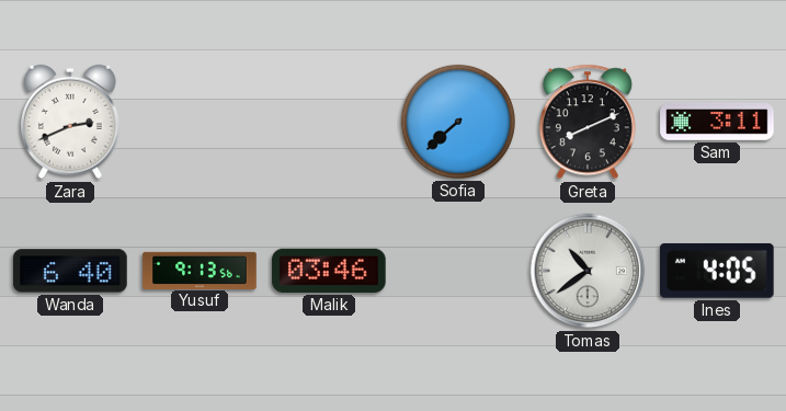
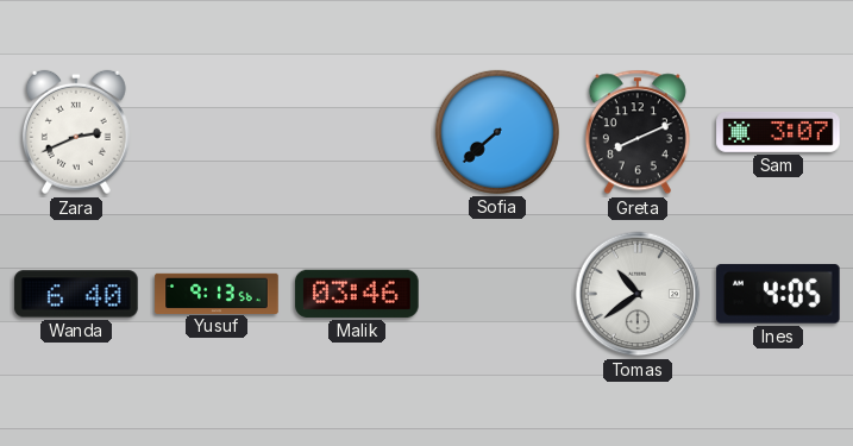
Sam: 3:11 -> 3:07
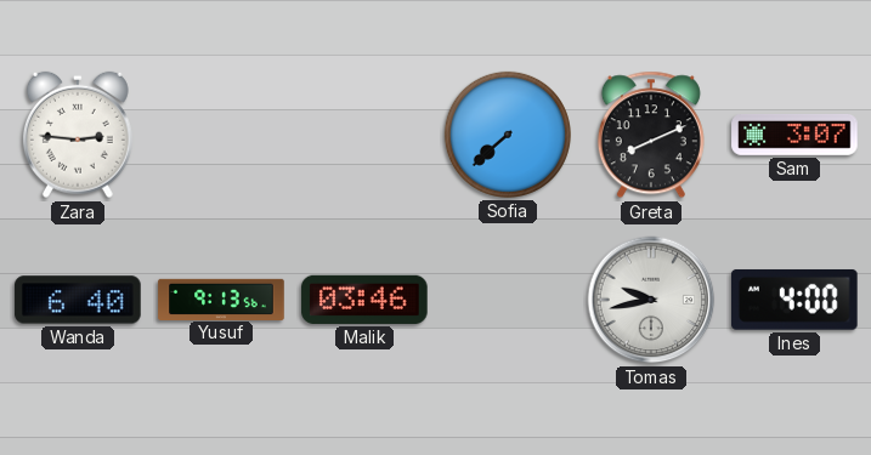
Zara: 2:41 -> 2:46
Tomas: 10:39 -> 9:43
Ines: 4:05 -> 4:00
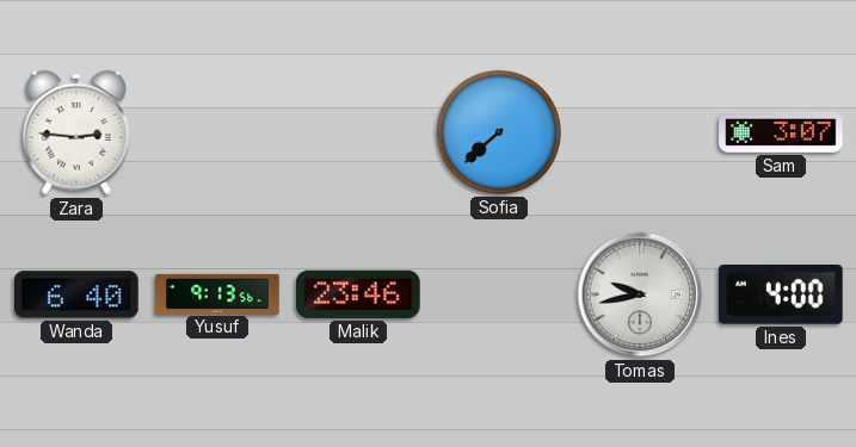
Greta: 8:11 -> none
Malik: 03:46 -> 23:46
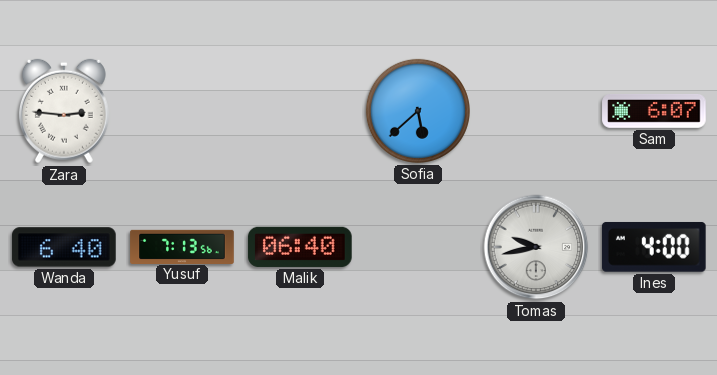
Sofia: 7:38 -> 5:38
Sam: 3:07 -> 6:07
Yusuf: 9:13 -> 7:13
Malik: 23:46 -> 06:40
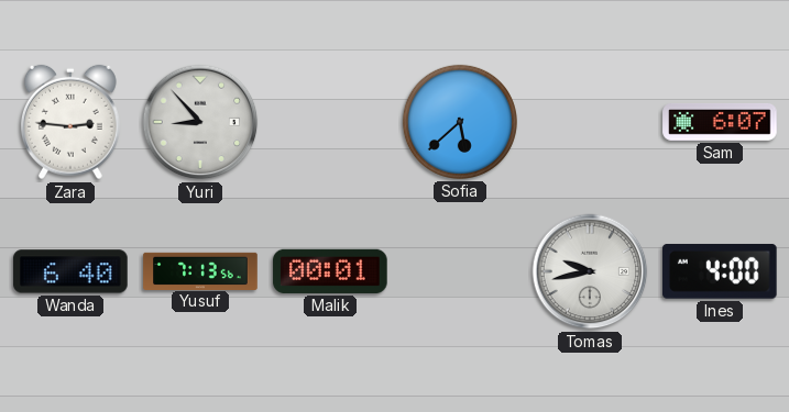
Yuri: none -> 8:53
Malik: 06:40 -> 00:01
